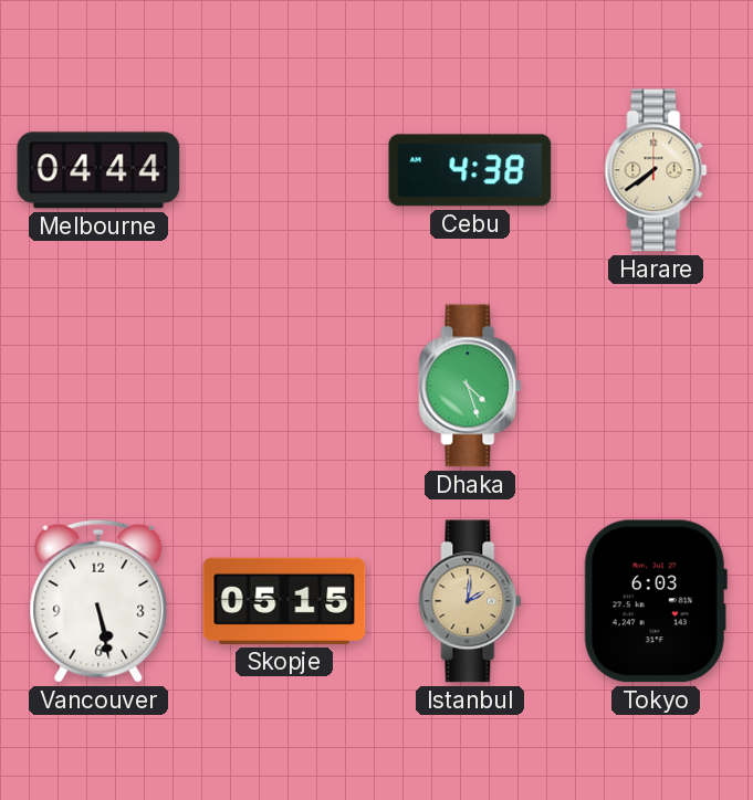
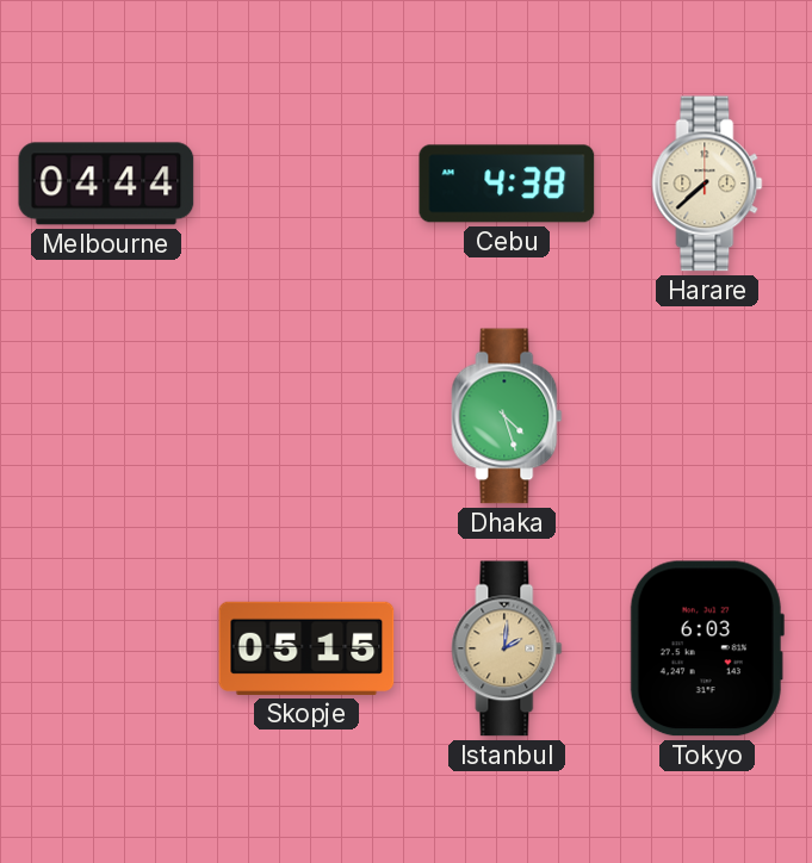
Harare: 7:39 -> 7:38
Vancouver: 5:28 -> none
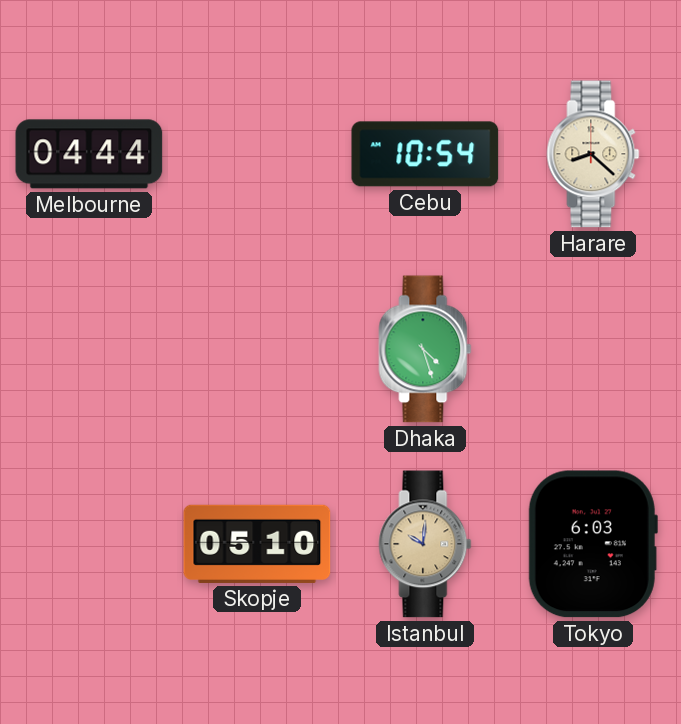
Cebu: 4:38 -> 10:54
Harare: 7:38 -> 8:22
Skopje: 05:15 -> 05:10
Istanbul: 2:01 -> 10:01
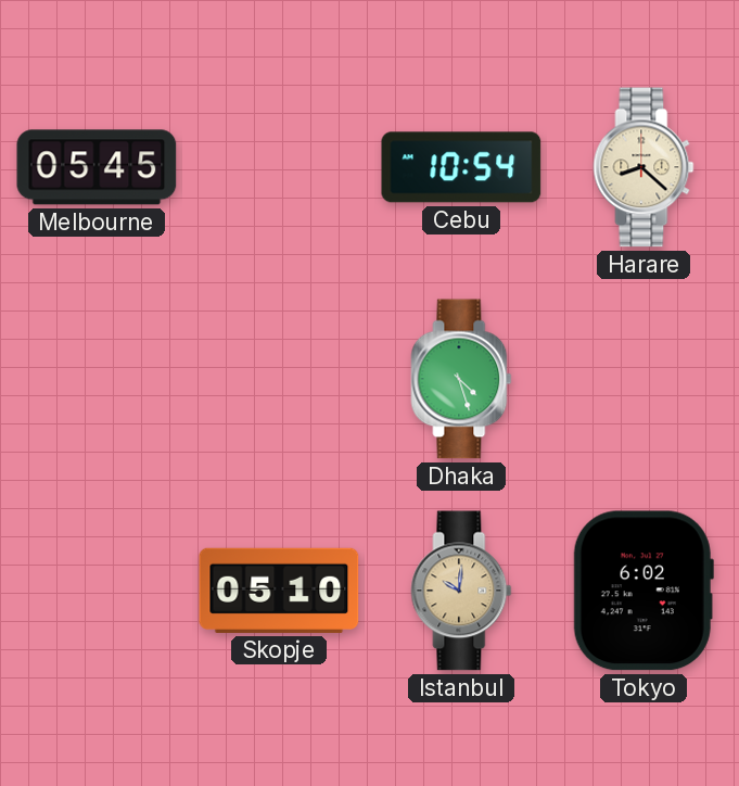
Melbourne: 04:44 -> 05:45
Tokyo: 6:03 -> 6:02
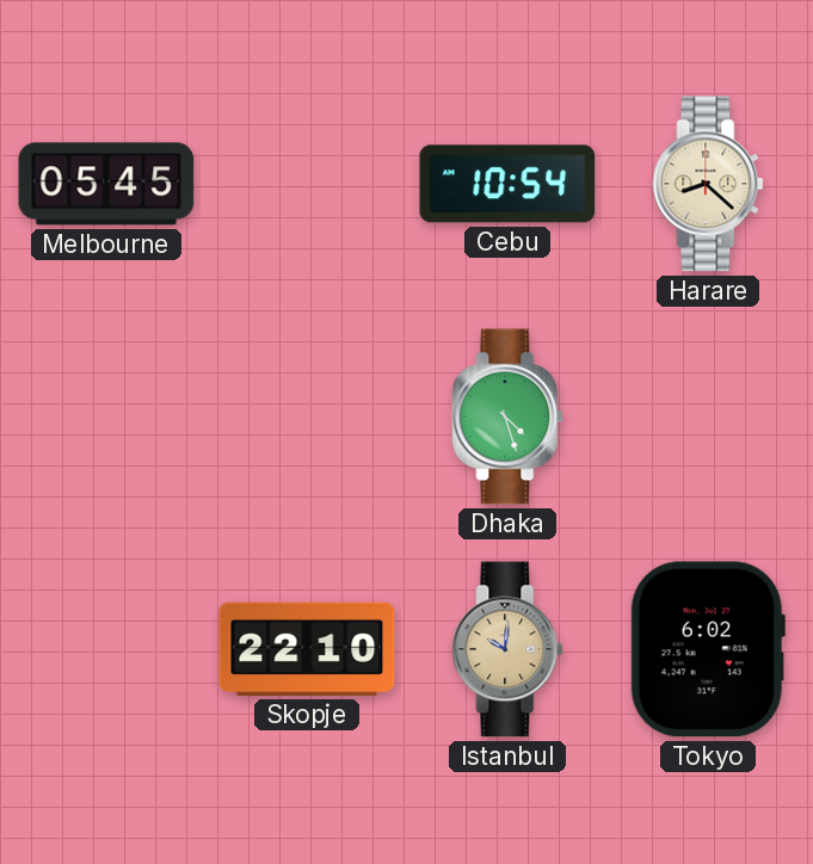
Skopje: 05:10 -> 22:10
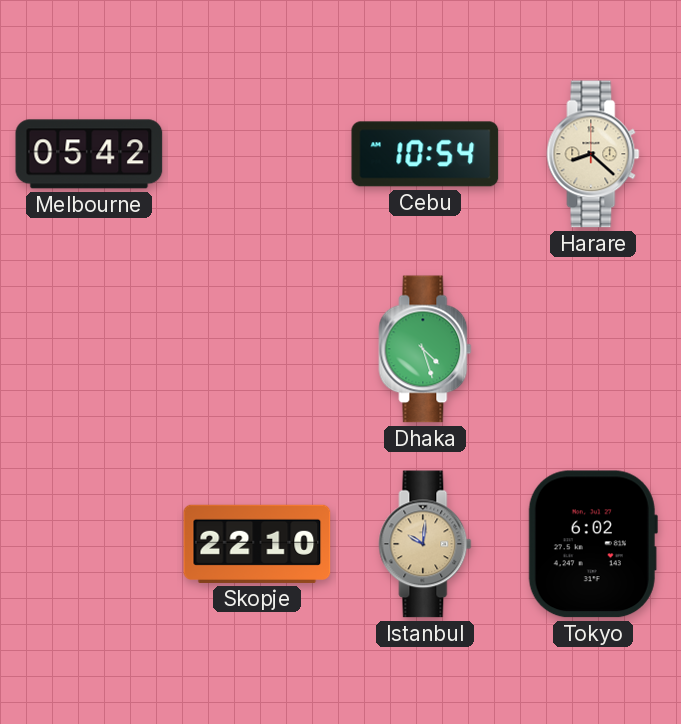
Melbourne: 05:45 -> 05:42
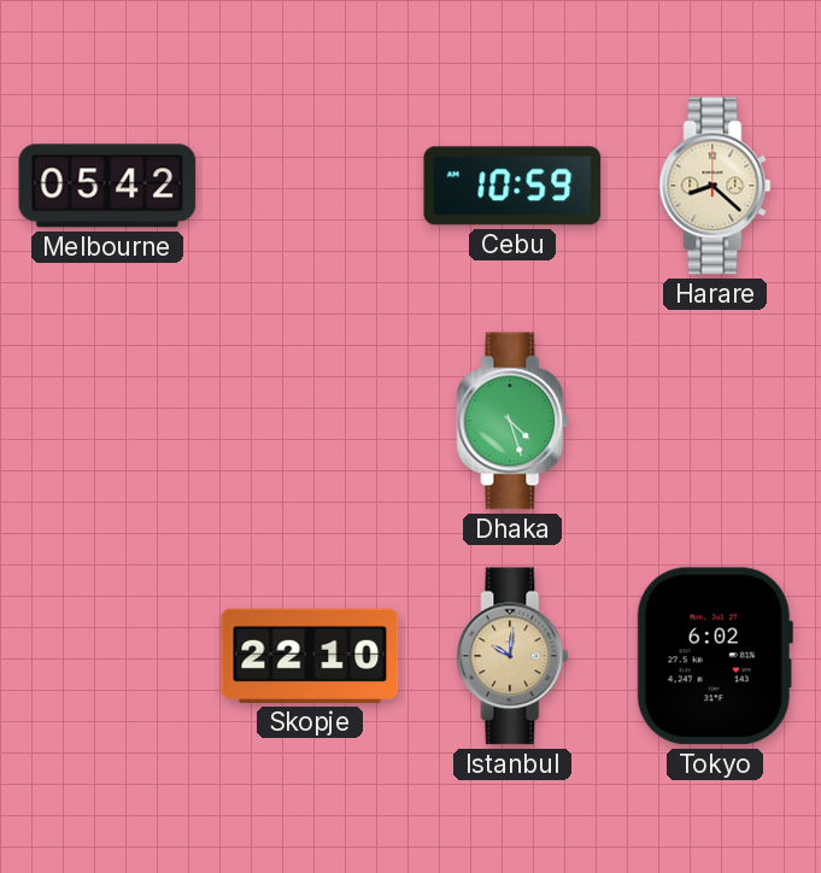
Cebu: 10:54 -> 10:59
